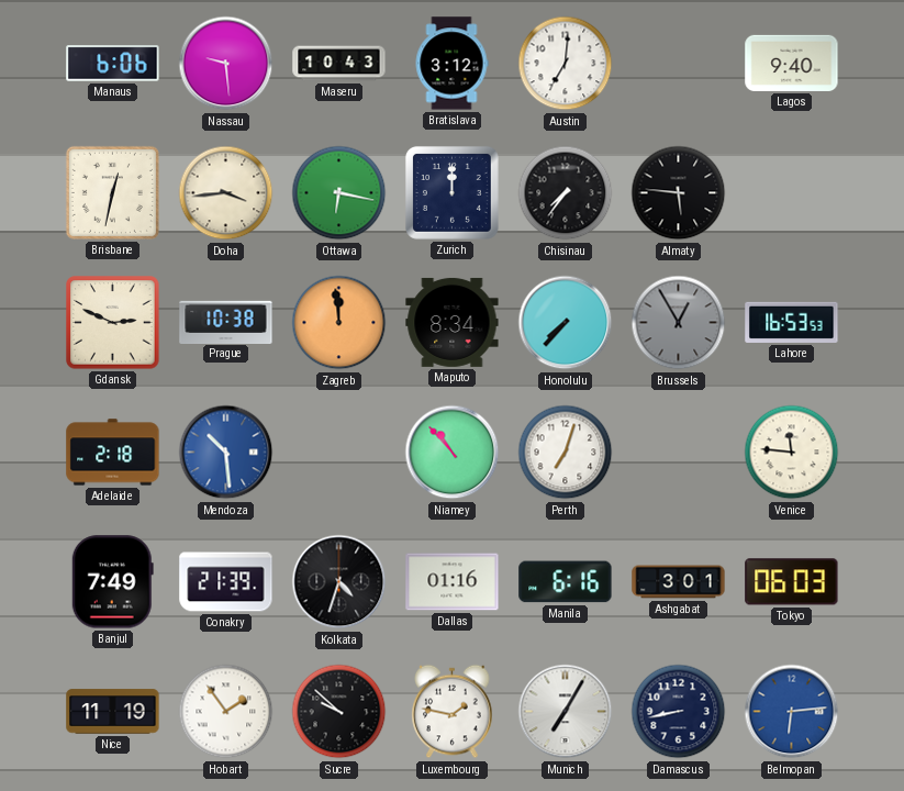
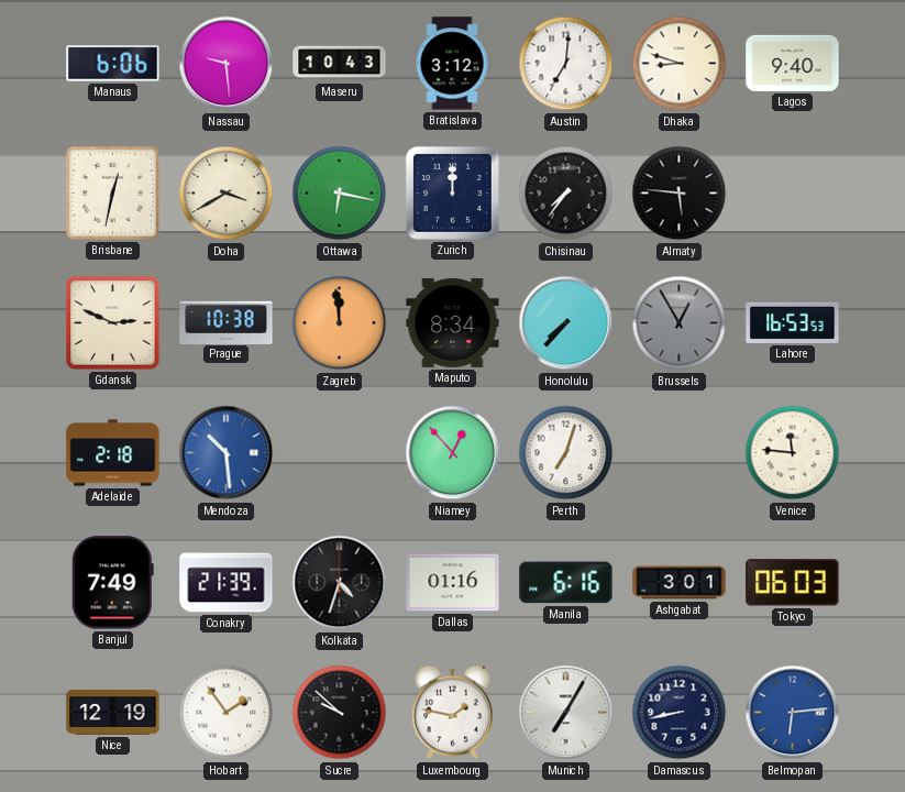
Dhaka: none -> 8:48
Doha: 3:44 -> 3:40
Niamey: 10:53 -> 12:53
Nice: 11:19 -> 12:19
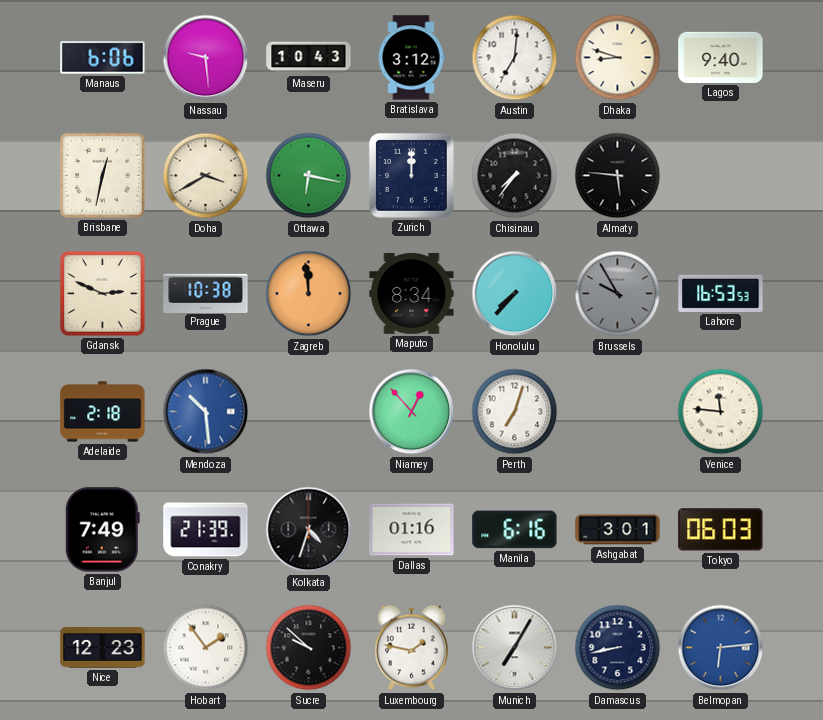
Brussels: 12:55 -> 9:55
Nice: 12:19 -> 12:23
